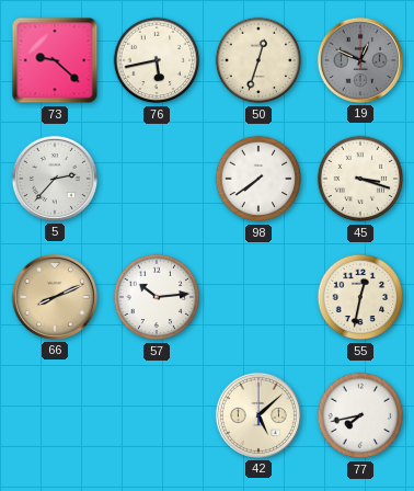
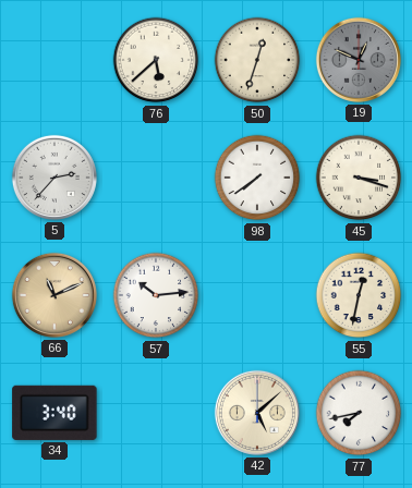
73: 9:22 -> none
76: 5:43 -> 5:38
66: 8:11 -> 11:11
34: none -> 3:40
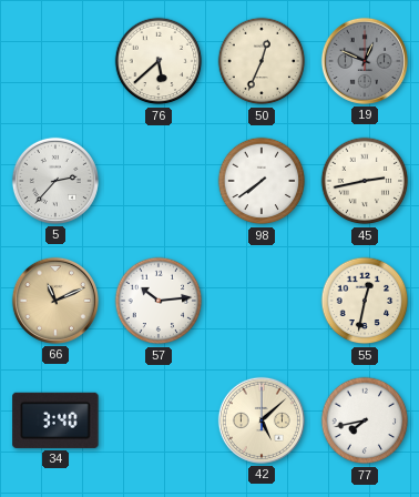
50: 12:33 -> 12:34
45: 3:18 -> 2:43
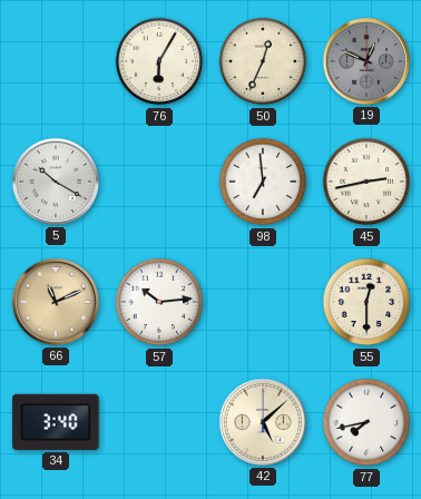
76: 5:38 -> 6:05
5: 2:37 -> 10:20
98: 7:39 -> 6:59
55: 12:32 -> 12:30
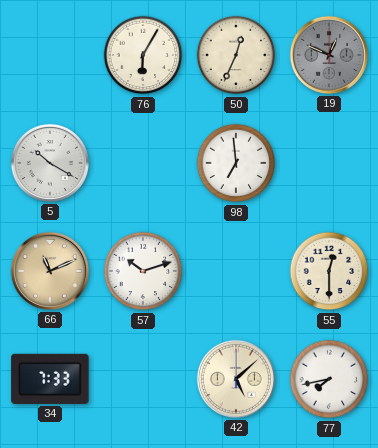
45: 2:43 -> none
57: 10:14 -> 10:12
34: 3:40 -> 7:33
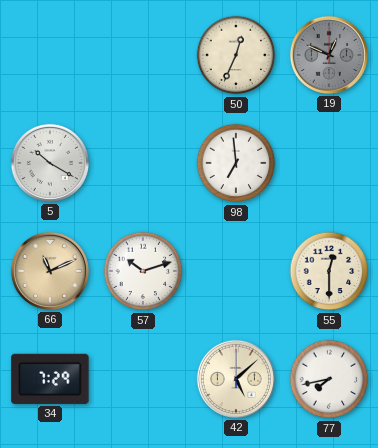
76: 6:05 -> none
34: 7:33 -> 7:29
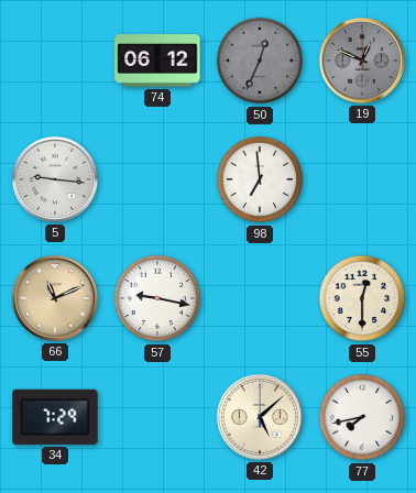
74: none -> 06:12
50 dial: cream -> grey
5: 10:20 -> 9:16
57: 10:12 -> 9:17
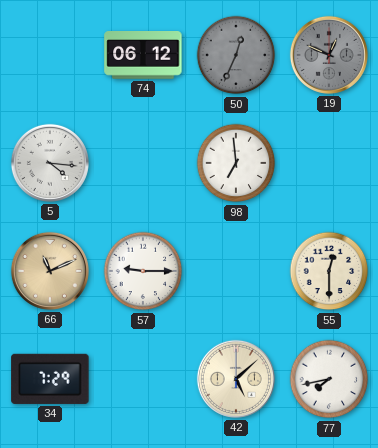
5: 9:16 -> 4:16
57: 9:17 -> 9:15
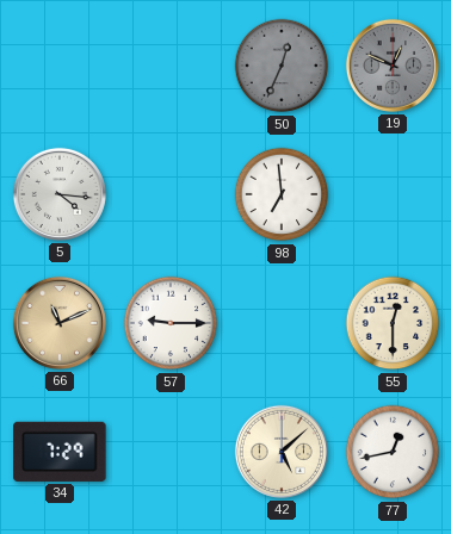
74: 06:12 -> none
77: 7:43 -> 12:43
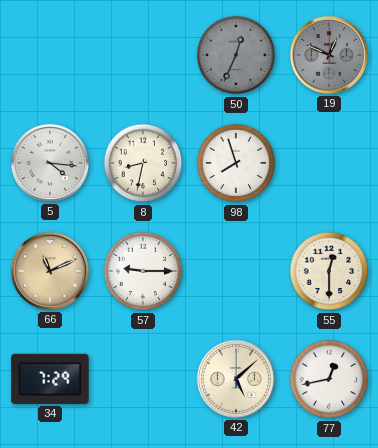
8: none -> 8:32
98: 6:59 -> 7:57
